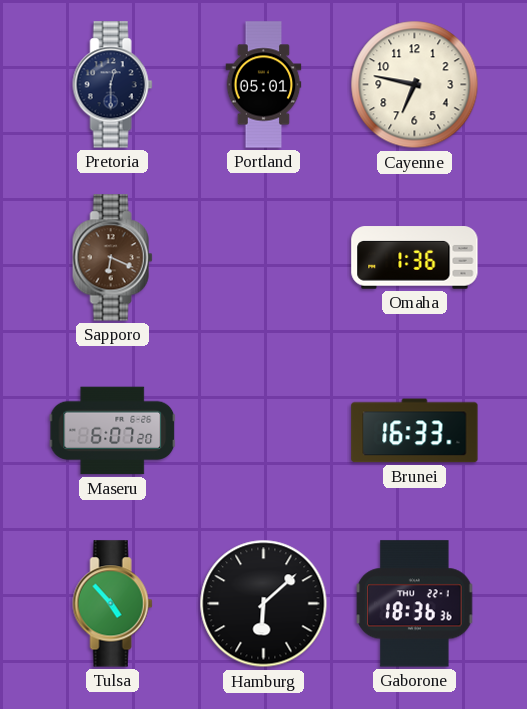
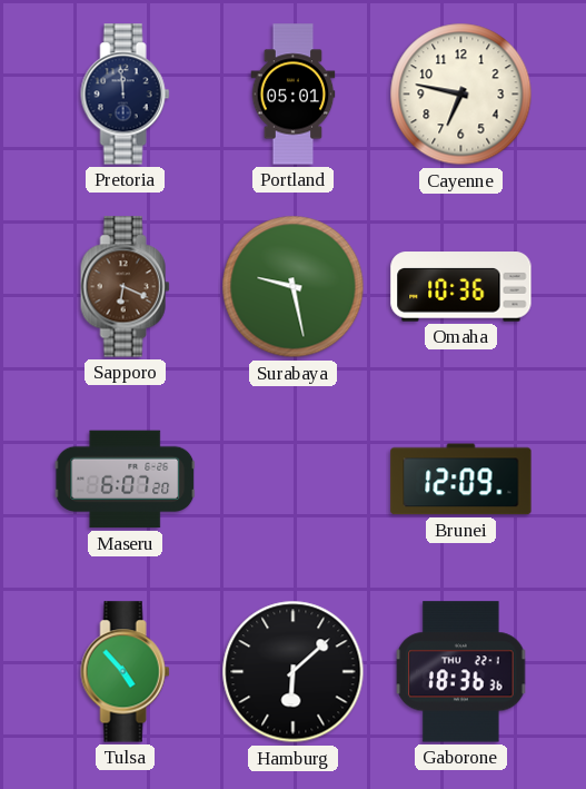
Pretoria: 12:30 -> 11:59
Surabaya: none -> 9:28
Omaha: 1:36 -> 10:36
Brunei: 16:33 -> 12:09
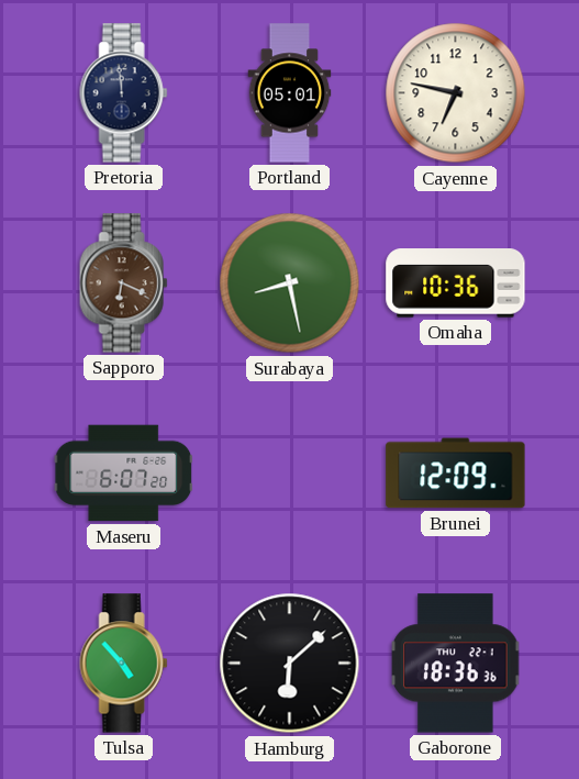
Surabaya: 9:28 -> 8:28
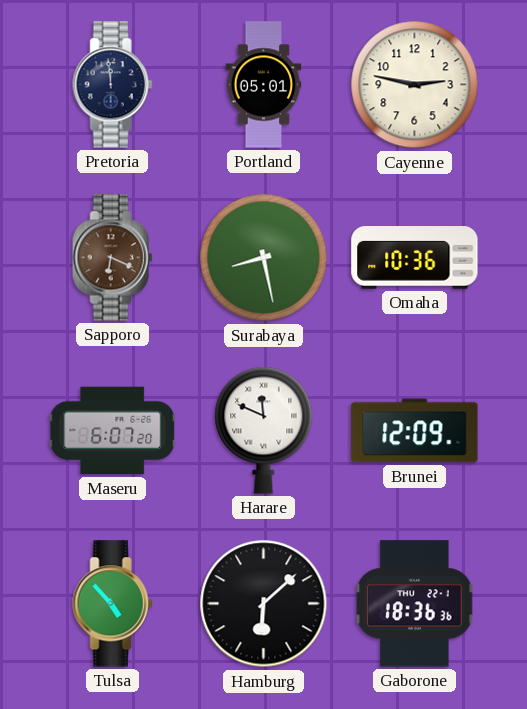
Cayenne: 6:47 -> 2:47
Harare: none -> 11:49
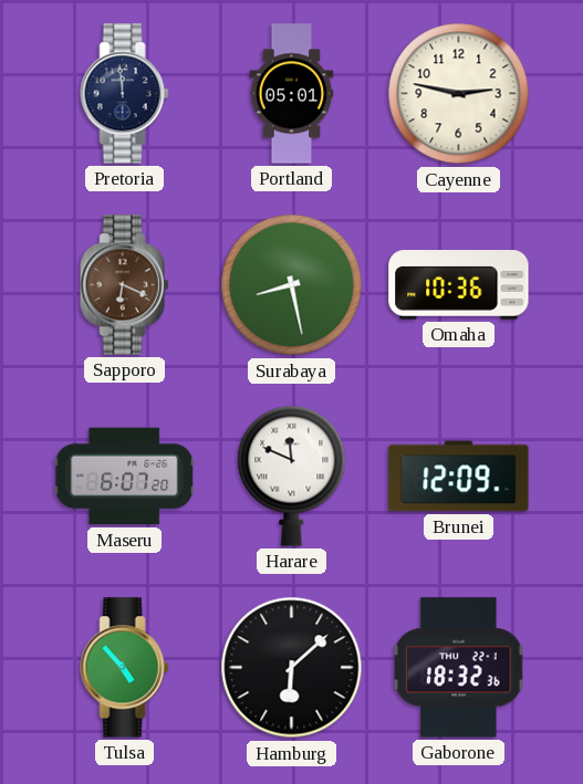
Gaborone: 18:36 -> 18:32
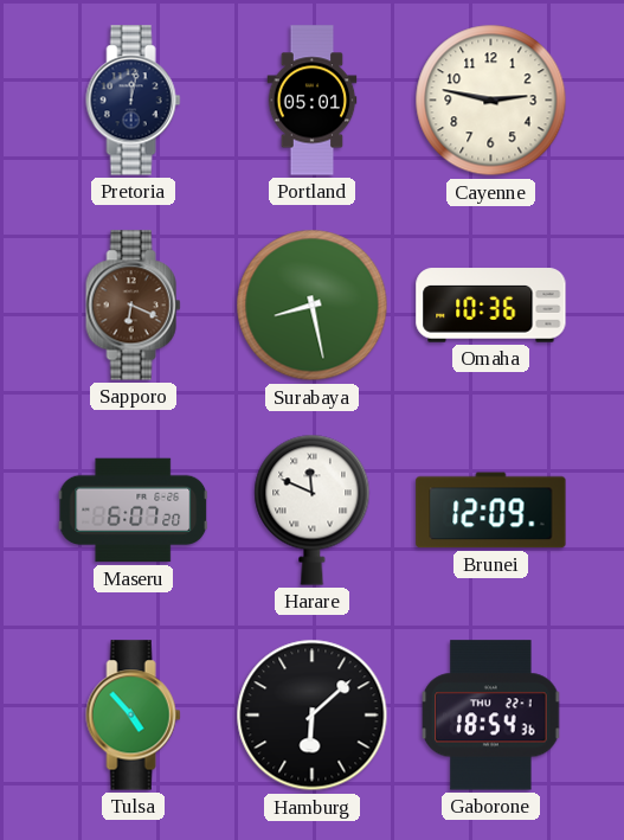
Pretoria: 11:59 -> 12:02
Gaborone: 18:32 -> 18:54
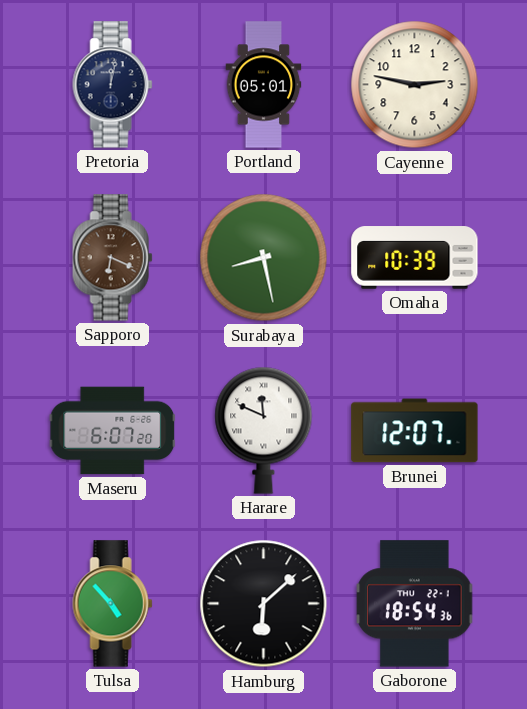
Omaha: 10:36 -> 10:39
Brunei: 12:09 -> 12:07
